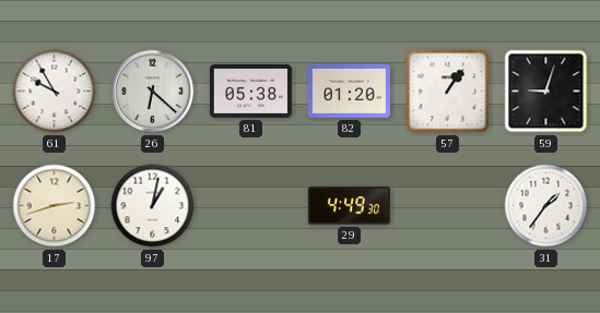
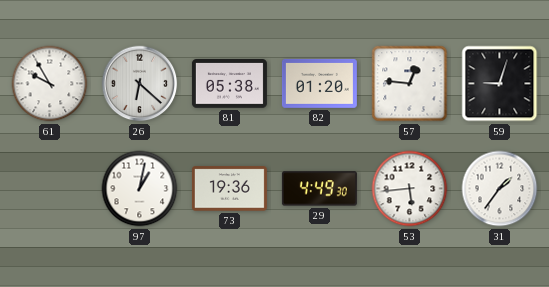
57: 1:06 -> 12:46
17: 2:42 -> none
73: none -> 19:36
53: none -> 5:44
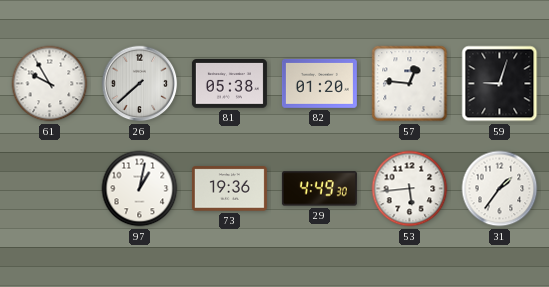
26: 6:22 -> 7:38
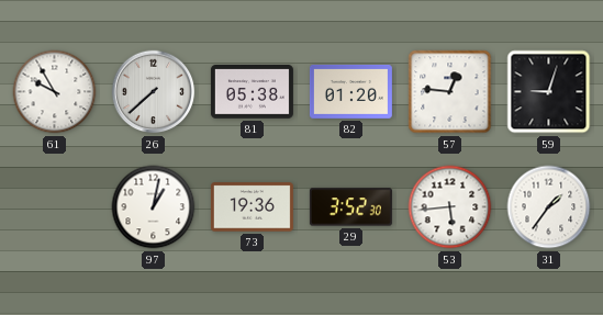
29: 4:49 -> 3:52
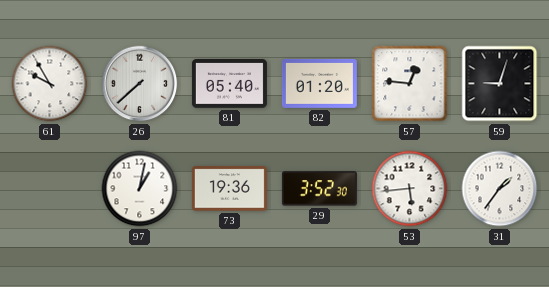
81: 05:38 -> 05:40
